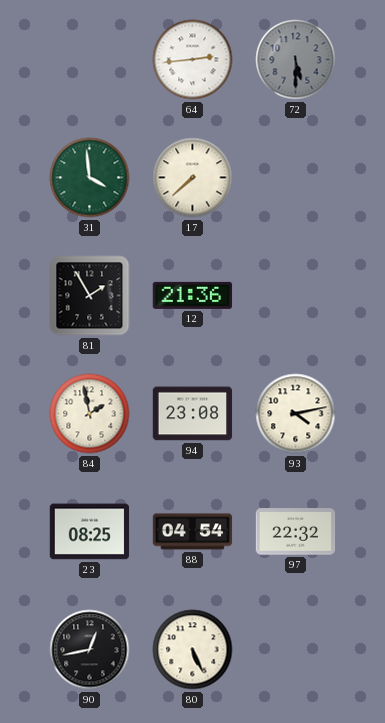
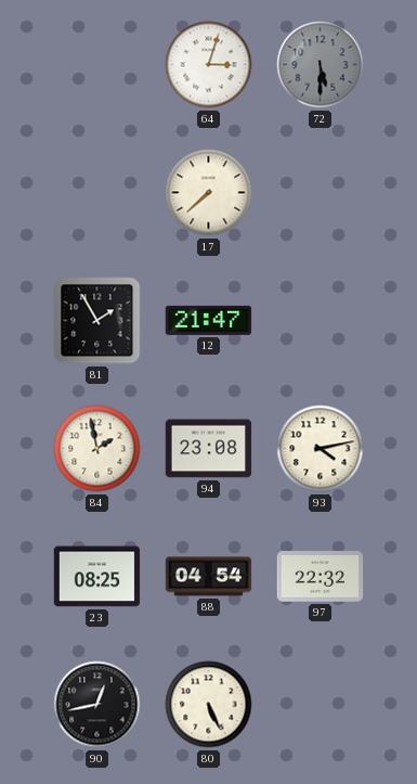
64: 2:44 -> 3:03
31: 3:59 -> none
12: 21:36 -> 21:47
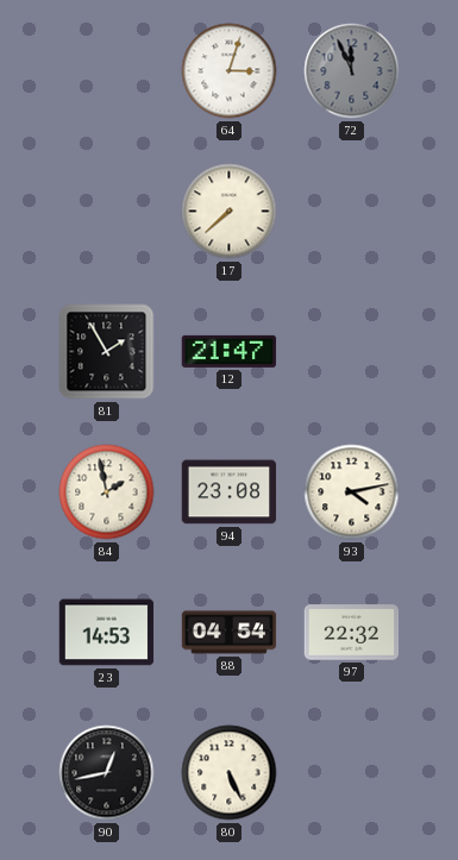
72: 5:30 -> 11:56
23: 08:25 -> 14:53
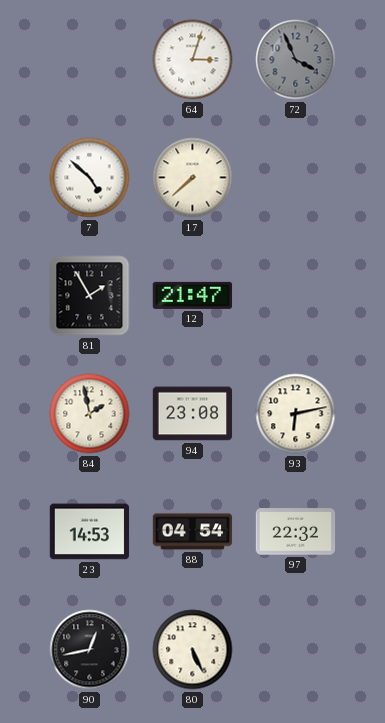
72: 11:56 -> 3:56
7: none -> 4:52
93: 4:13 -> 6:13
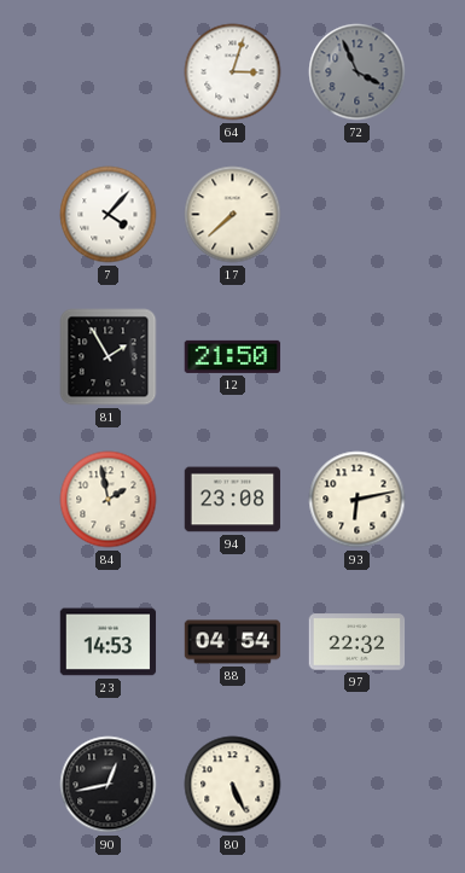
7: 4:52 -> 4:07
12: 21:47 -> 21:50
